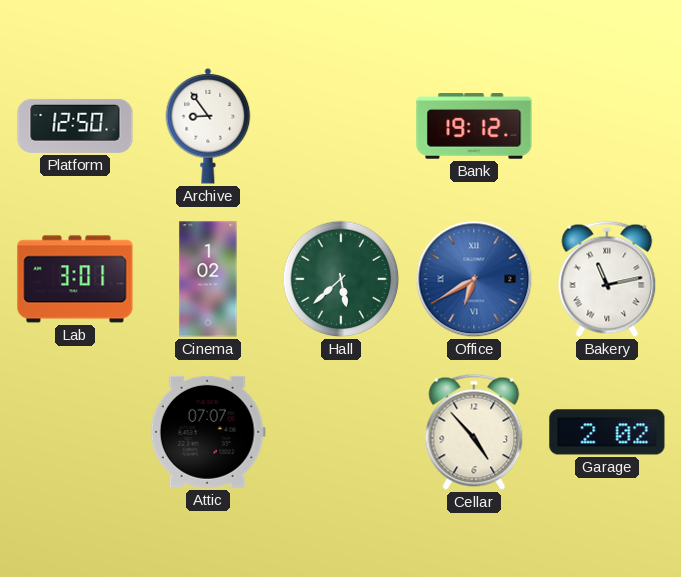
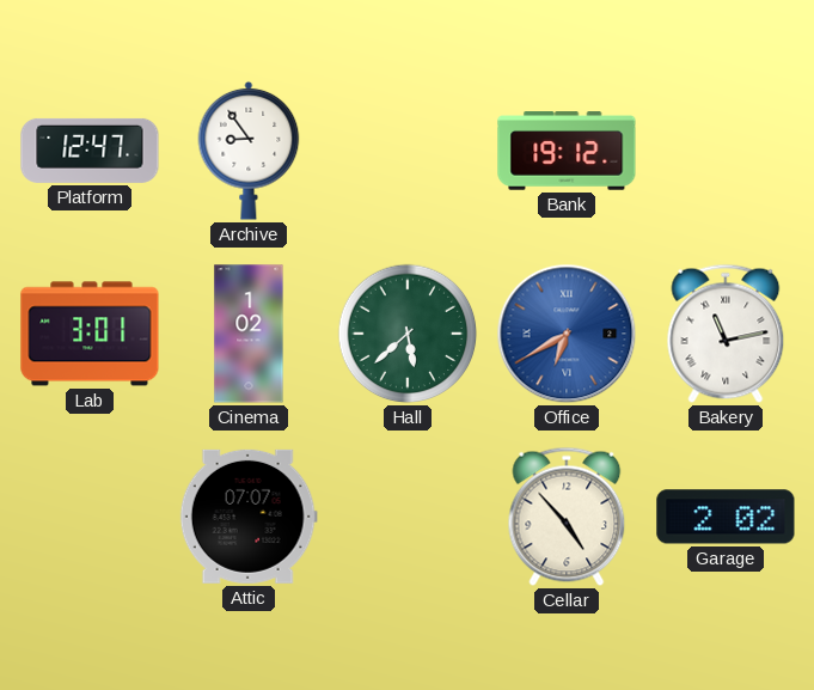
Platform: 12:50 -> 12:47
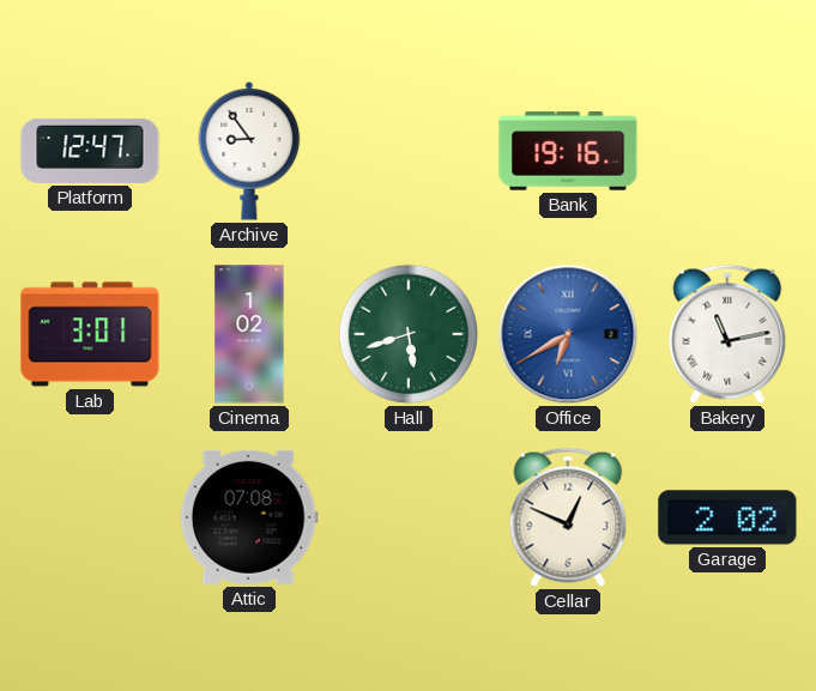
Bank: 19:12 -> 19:16
Hall: 5:38 -> 5:42
Attic: 07:07 -> 07:08
Cellar: 4:53 -> 12:49
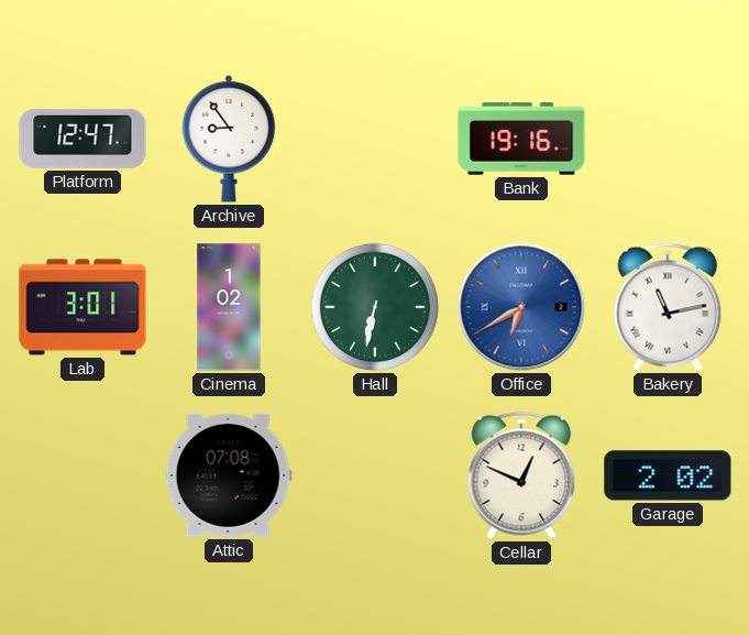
Hall: 5:42 -> 6:32
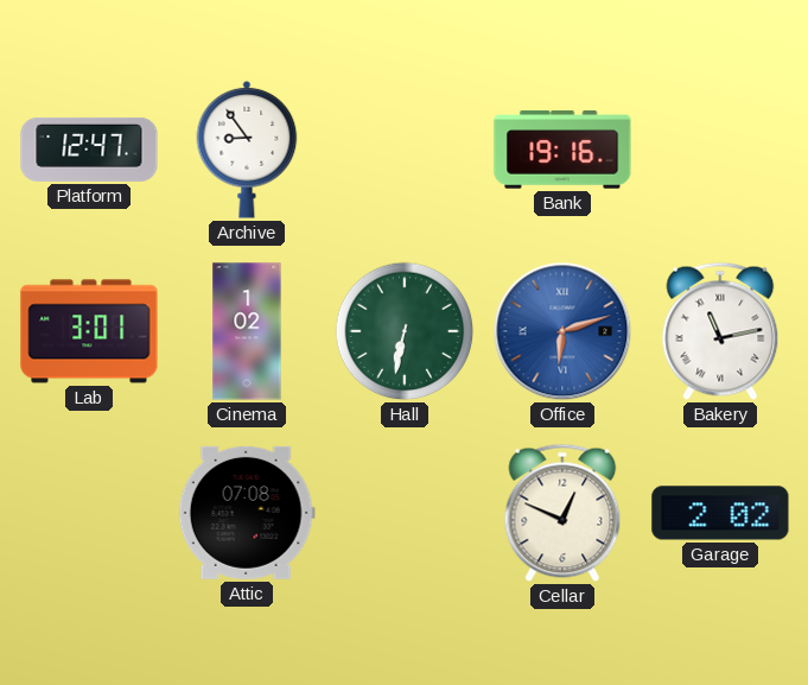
Office: 6:40 -> 6:12
